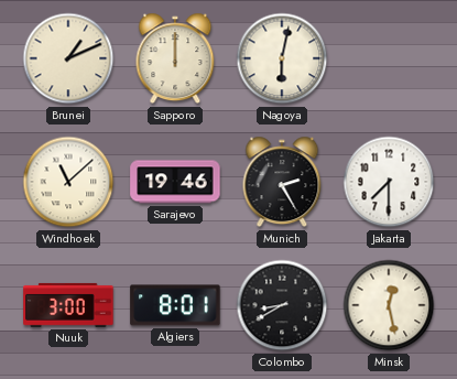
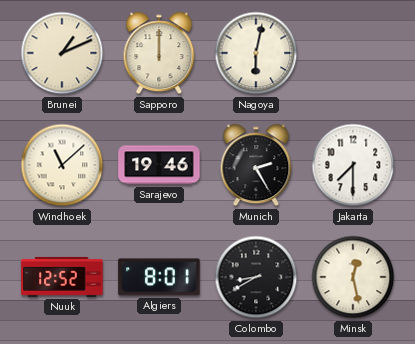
Nuuk: 3:00 -> 12:52
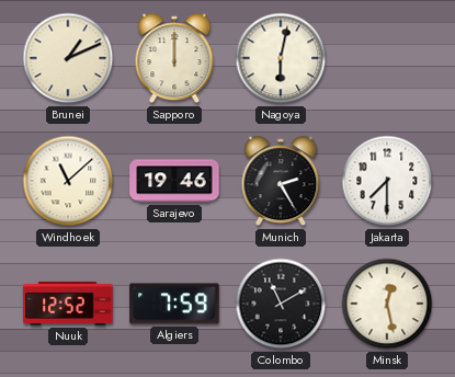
Algiers: 8:01 -> 7:59
Colombo: 8:40 -> 11:10
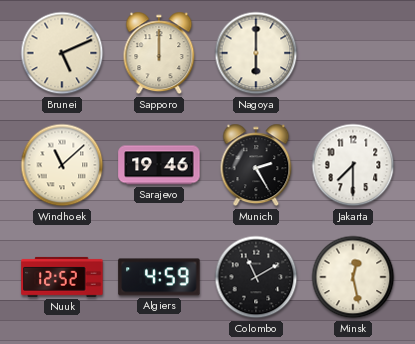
Brunei: 1:11 -> 5:11
Nagoya: 6:02 -> 6:00
Algiers: 7:59 -> 4:59
